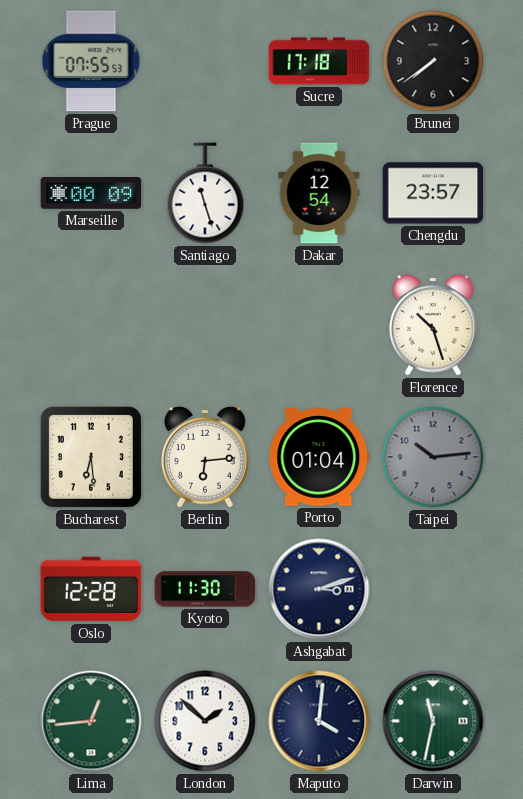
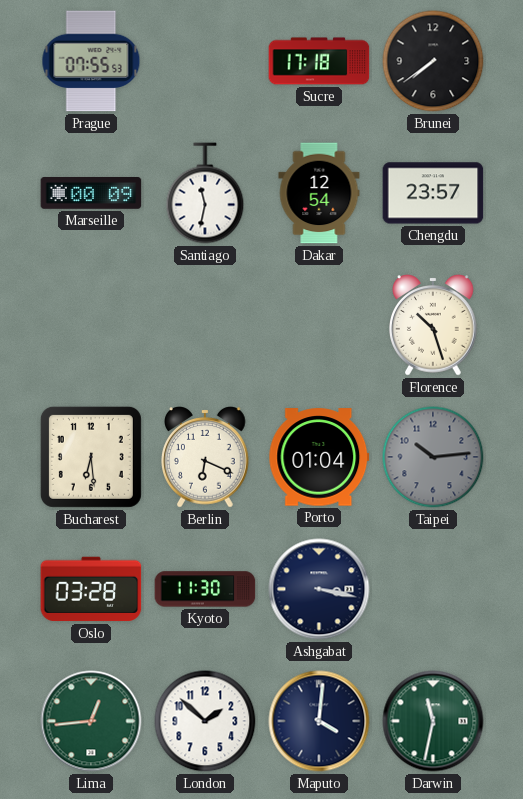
Santiago: 11:27 -> 11:32
Berlin: 6:14 -> 6:19
Oslo: 12:28 -> 03:28
Ashgabat: 3:12 -> 3:17
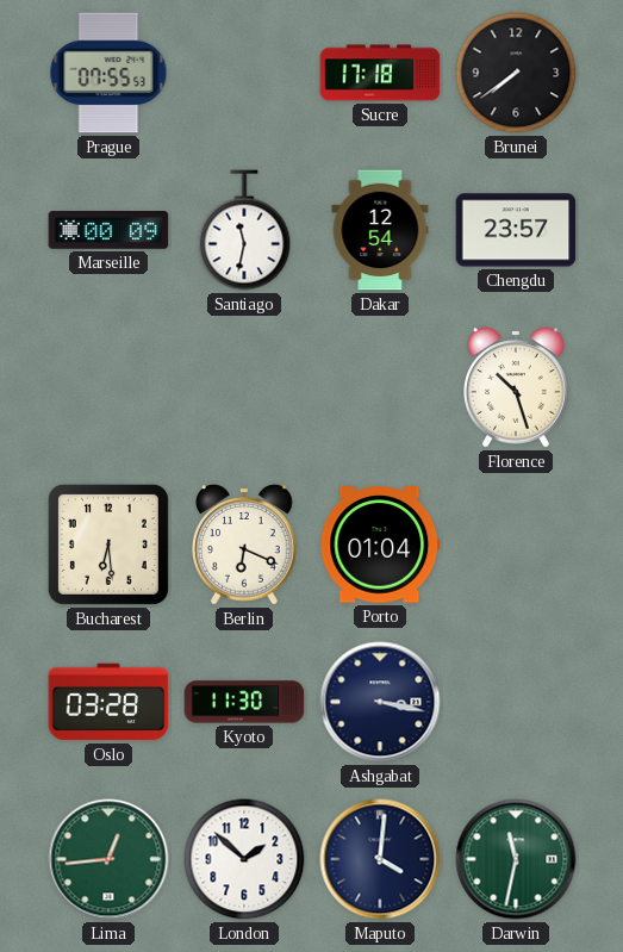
Taipei: 10:14 -> none
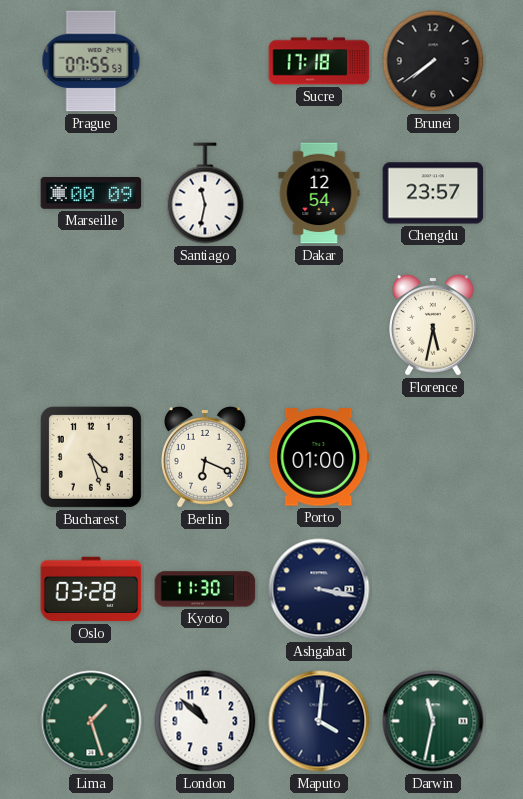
Florence: 10:27 -> 5:32
Bucharest: 6:29 -> 4:27
Porto: 01:04 -> 01:00
Lima: 12:44 -> 1:27
London: 1:52 -> 10:52
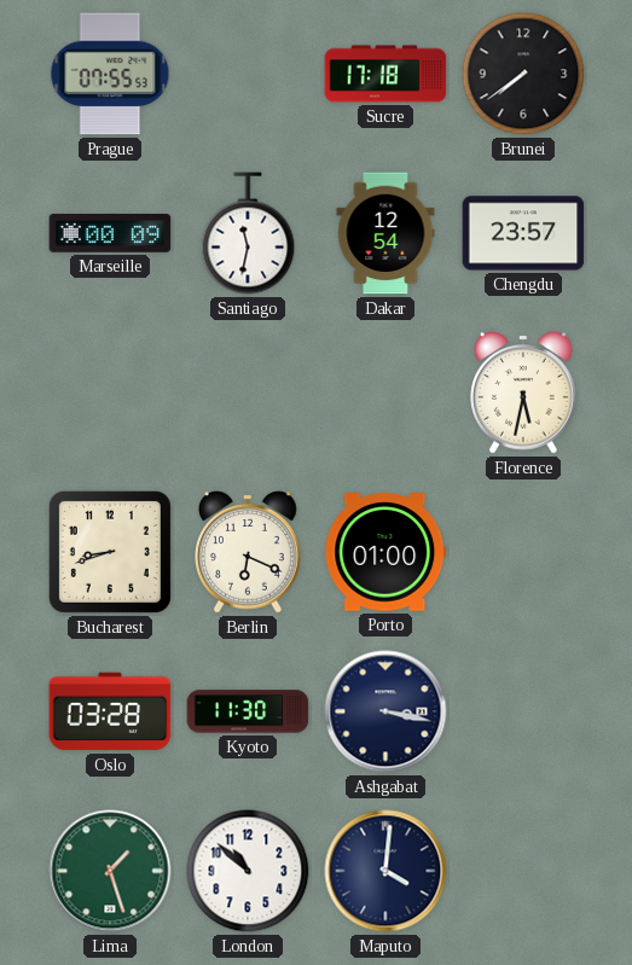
Bucharest: 4:27 -> 8:42
Darwin: 11:32 -> none
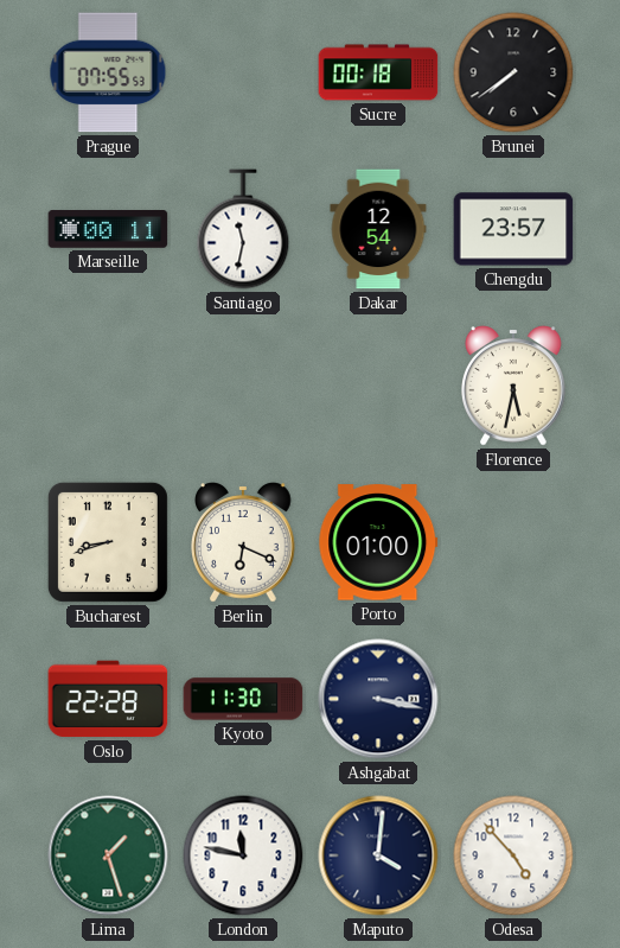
Sucre: 17:18 -> 00:18
Marseille: 00:09 -> 00:11
Oslo: 03:28 -> 22:28
London: 10:52 -> 11:47
Odesa: none -> 4:53
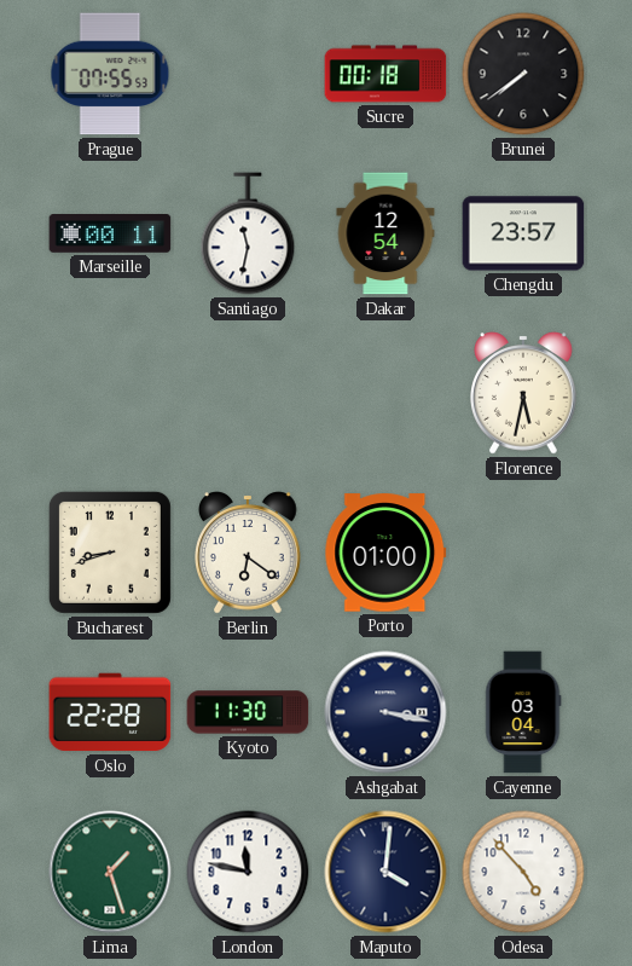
Berlin: 6:19 -> 6:21
Cayenne: none -> 03:04
